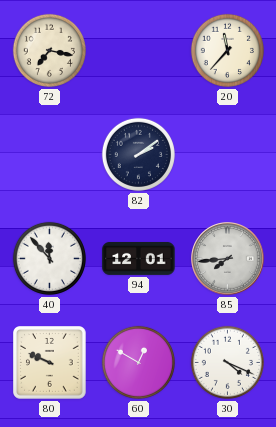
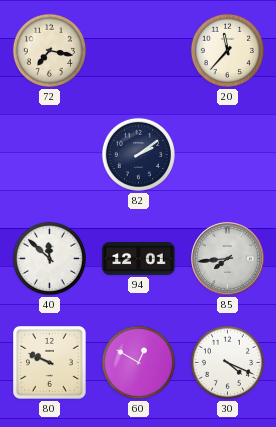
40: 11:53 -> 11:52
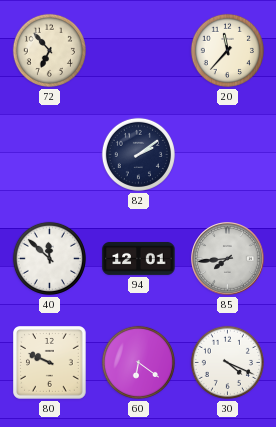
72: 7:17 -> 6:53
60: 12:50 -> 6:21
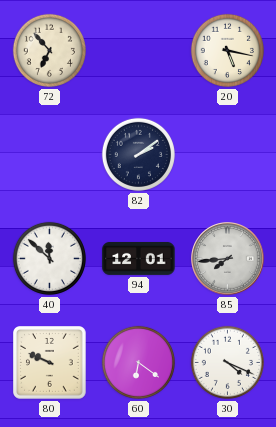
20: 11:37 -> 5:17
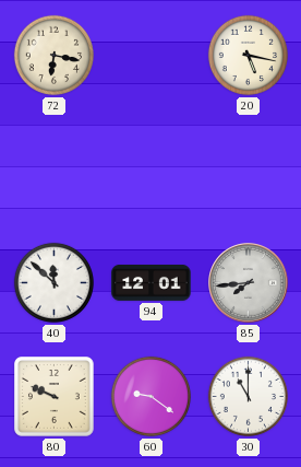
72: 6:53 -> 6:17
82: 2:09 -> none
60: 6:21 -> 9:21
30: 4:19 -> 11:00
